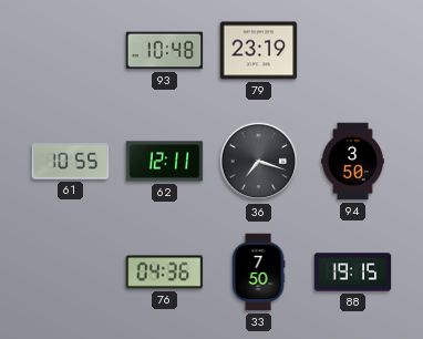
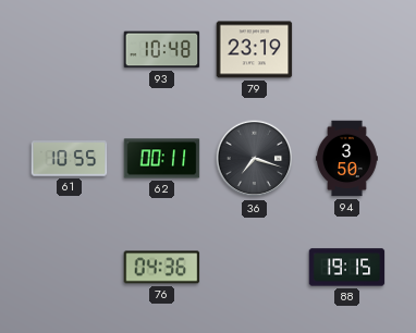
62: 12:11 -> 00:11
33: 7:50 -> none
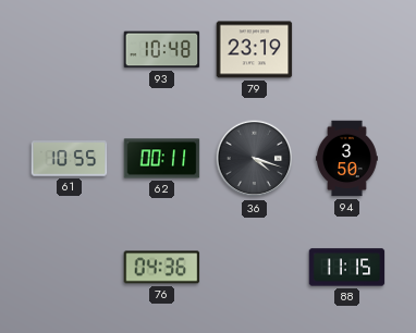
36: 7:18 -> 4:18
88: 19:15 -> 11:15
